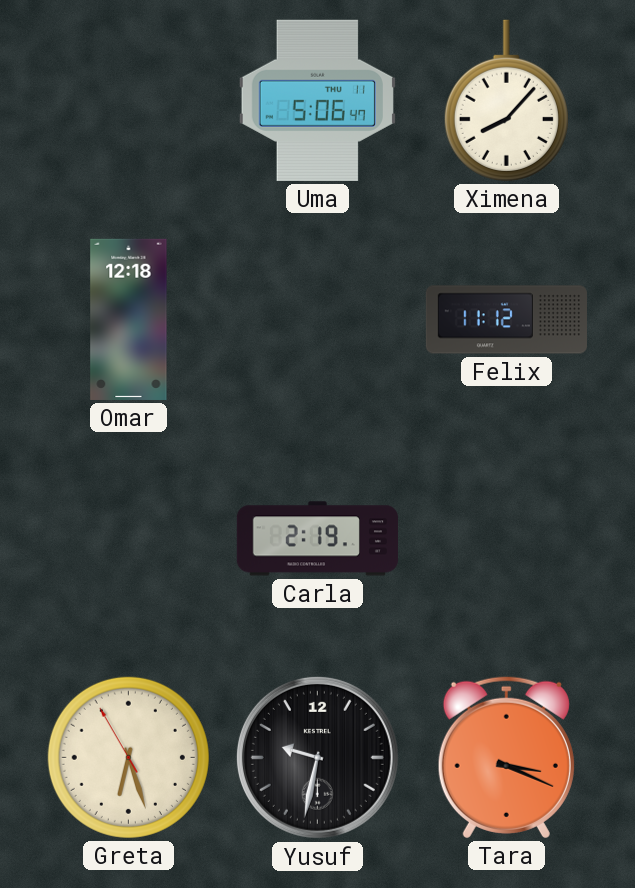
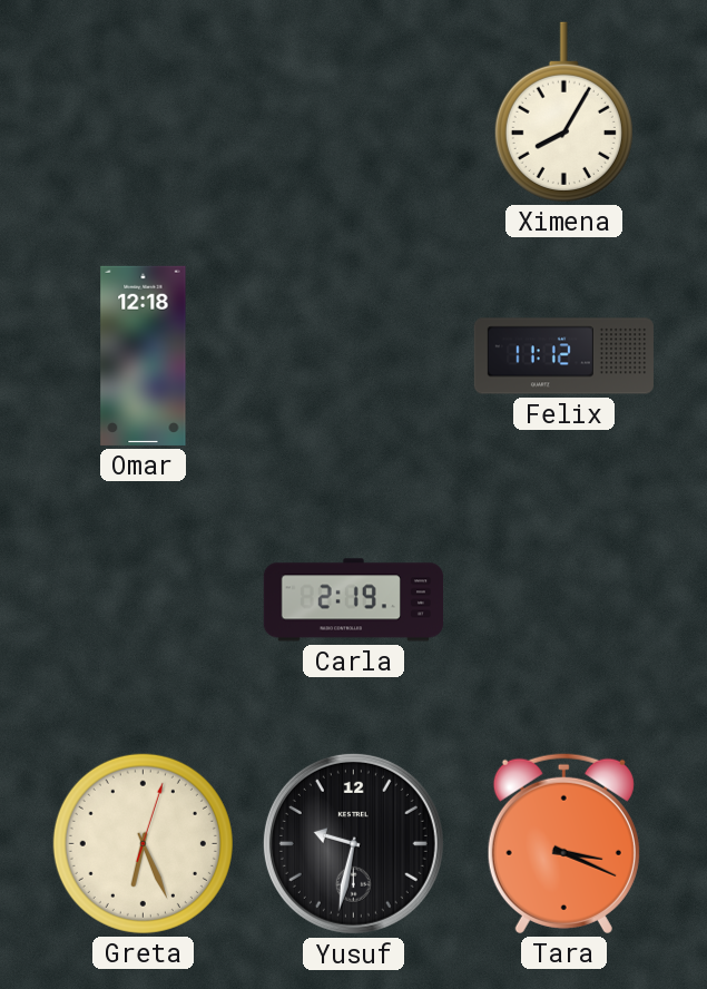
Uma: 5:06 -> none
Ximena: 8:07 -> 8:05
Greta: 6:26:55 -> 6:26:03
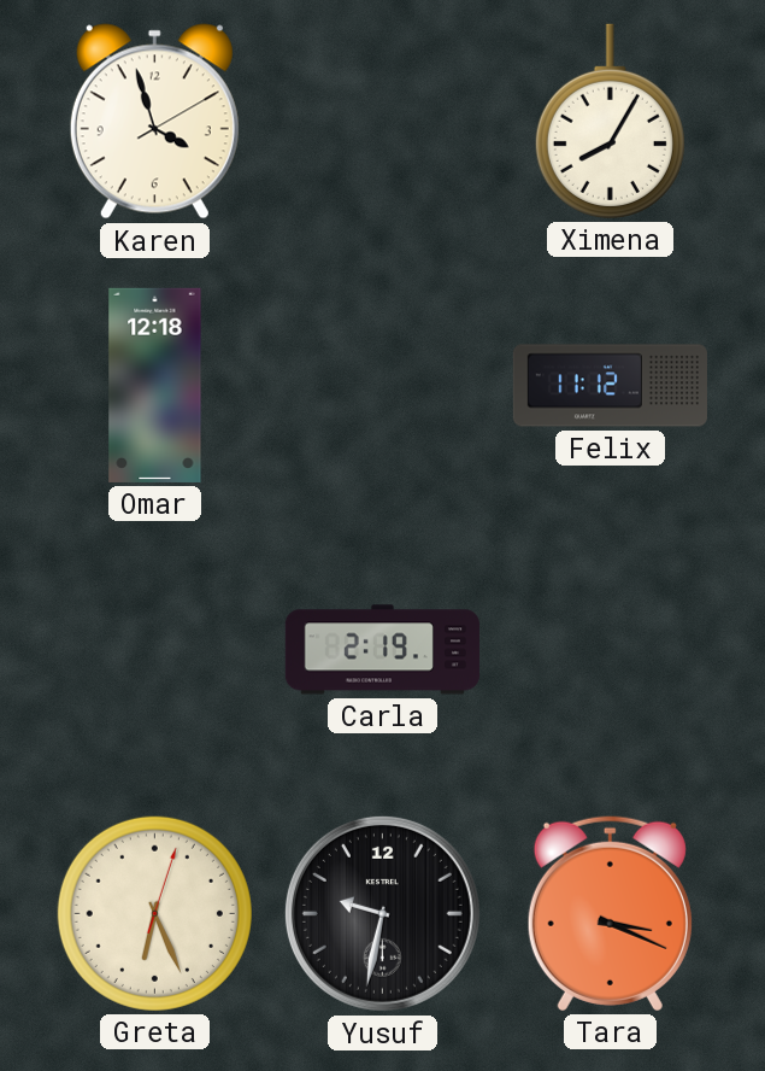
Karen: none -> 3:57
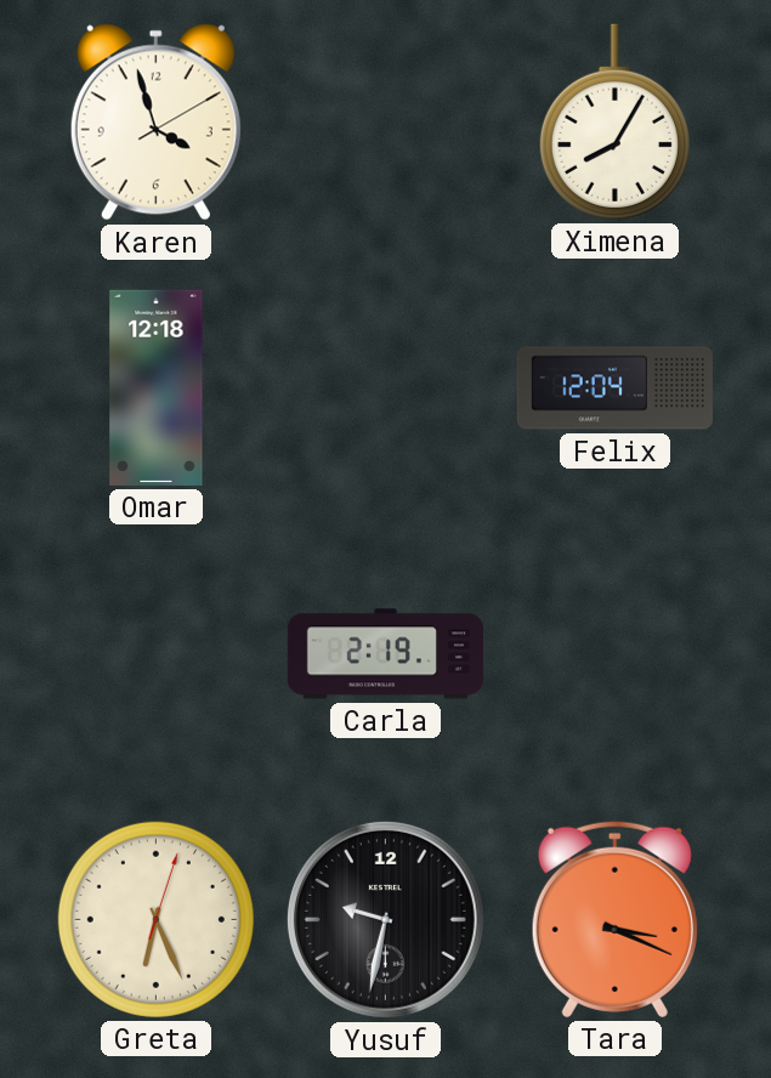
Felix: 11:12 -> 12:04
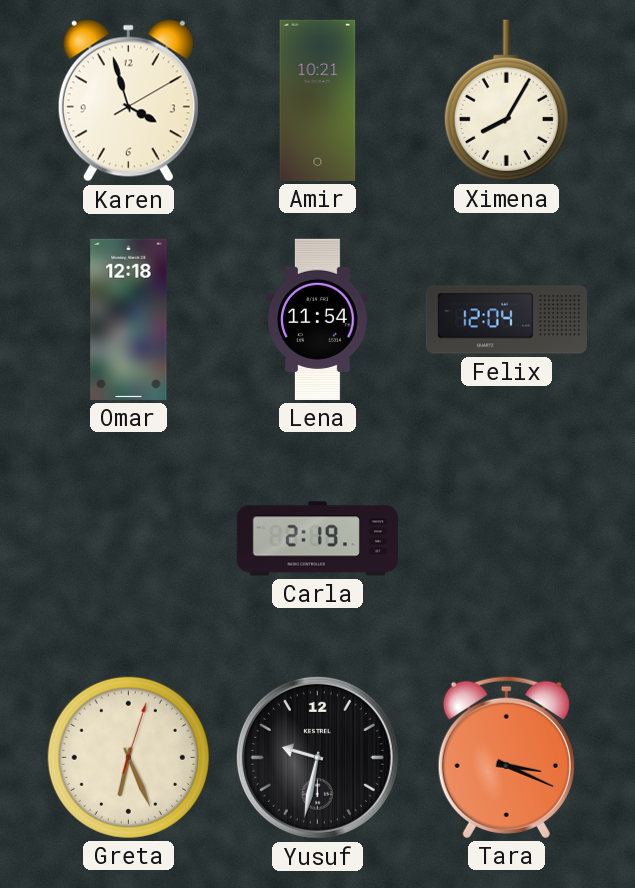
Amir: none -> 10:21
Lena: none -> 11:54
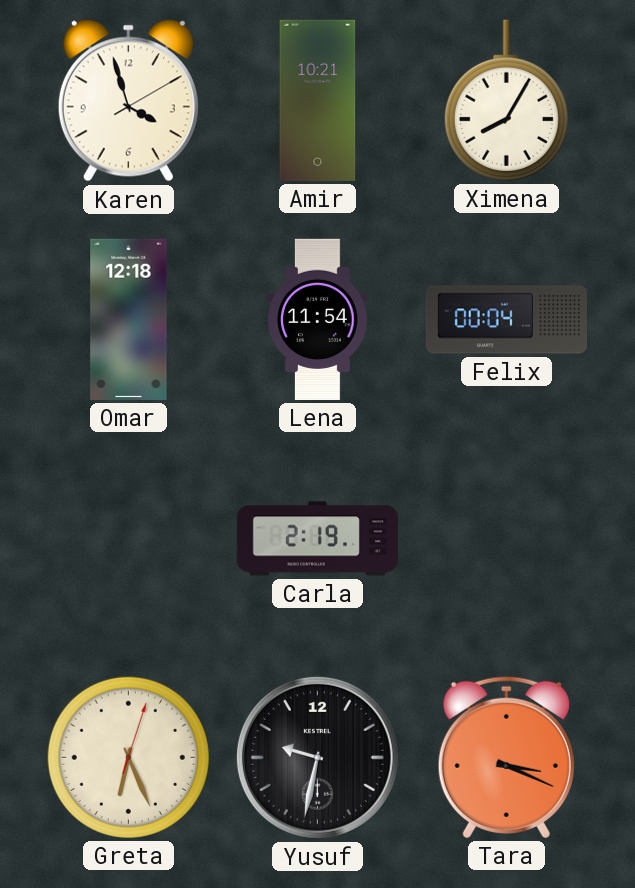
Felix: 12:04 -> 00:04
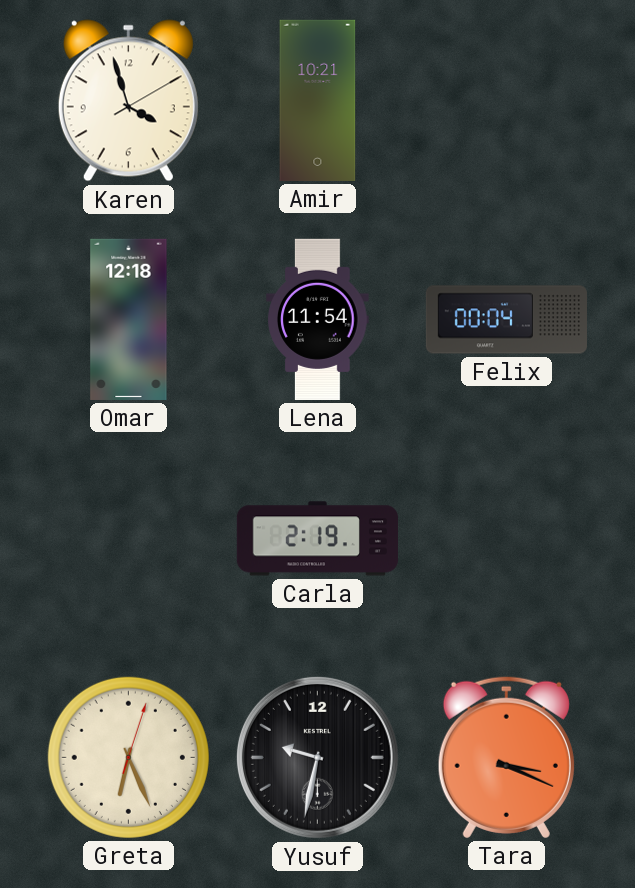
Ximena: 8:05 -> none
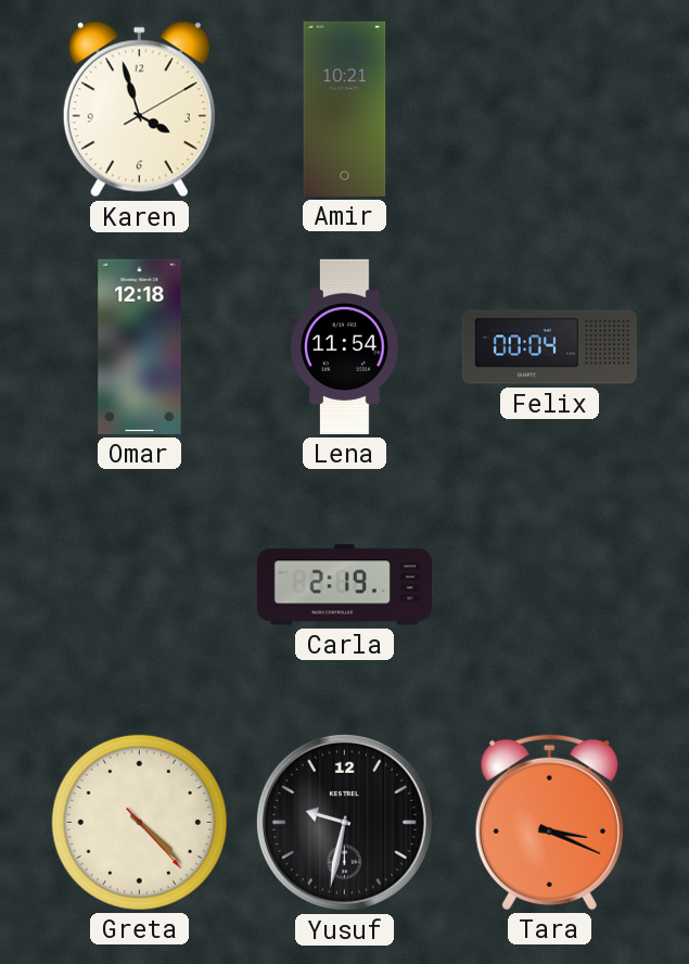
Greta: 6:26 -> 4:22
